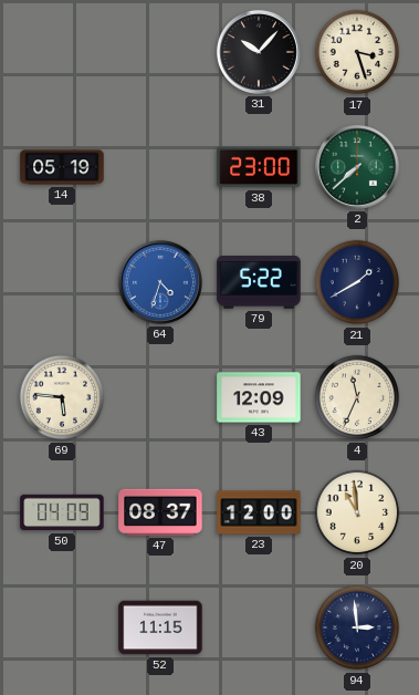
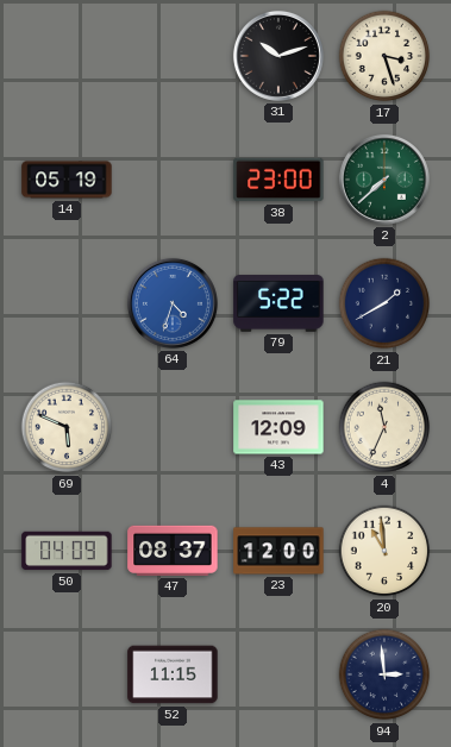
31: 10:07 -> 10:12
69: 5:46 -> 5:49
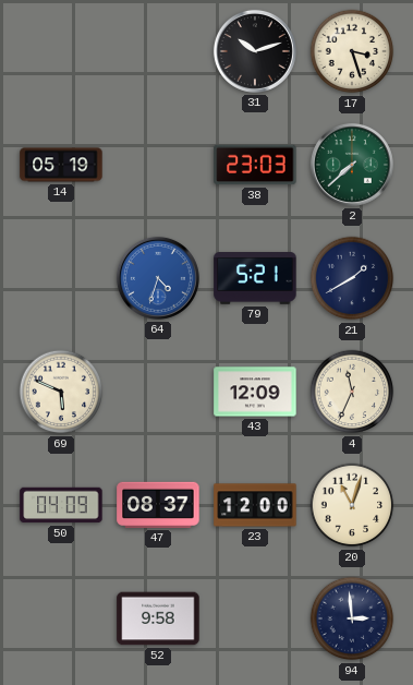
38: 23:00 -> 23:03
79: 5:22 -> 5:21
20: 10:59 -> 11:03
52: 11:15 -> 9:58
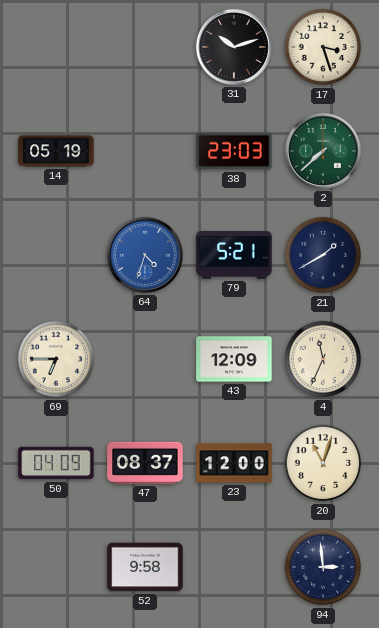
69: 5:49 -> 6:45
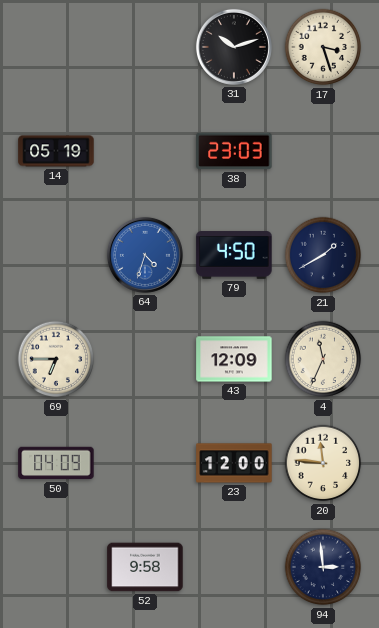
2: 7:38 -> none
79: 5:21 -> 4:50
47: 08:37 -> none
20: 11:03 -> 11:46
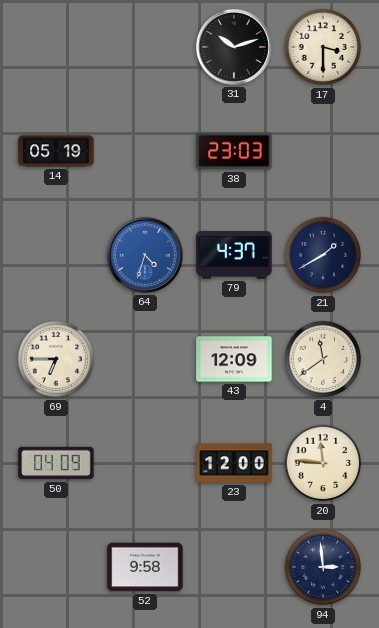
17: 3:27 -> 3:30
79: 4:50 -> 4:37
4: 11:34 -> 11:39
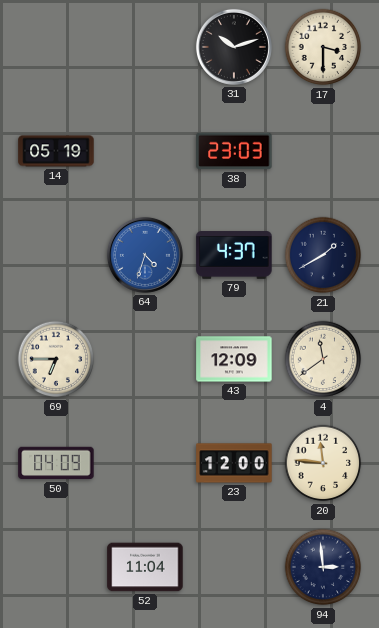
52: 9:58 -> 11:04
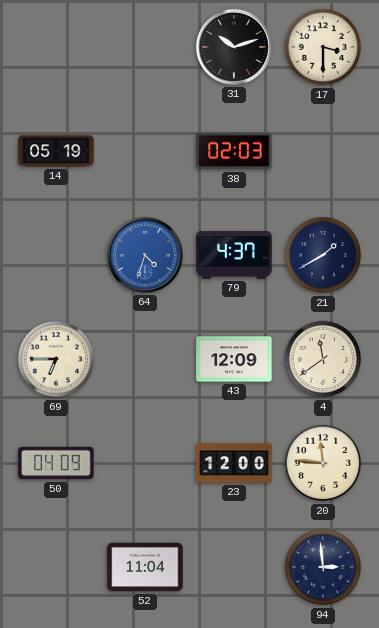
38: 23:03 -> 02:03
